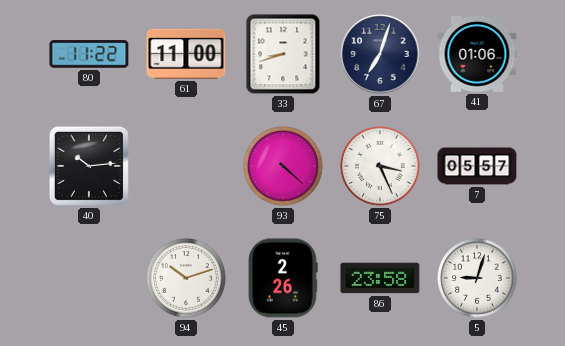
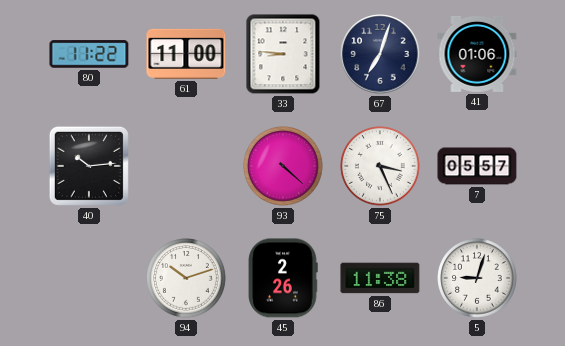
33: 8:42 -> 8:46
86: 23:58 -> 11:38
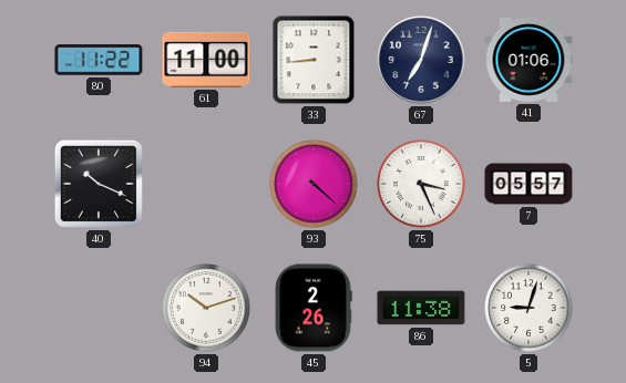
33: 8:46 -> 8:44
40: 10:14 -> 10:19
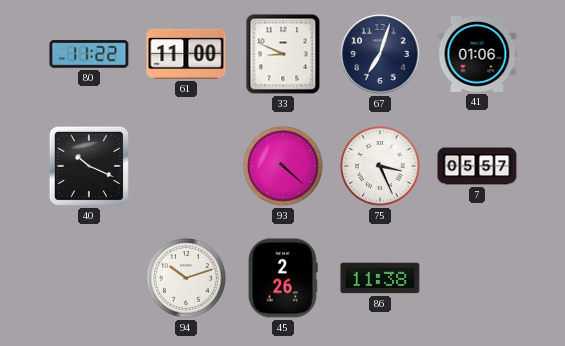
33: 8:44 -> 8:49
5: 9:03 -> none
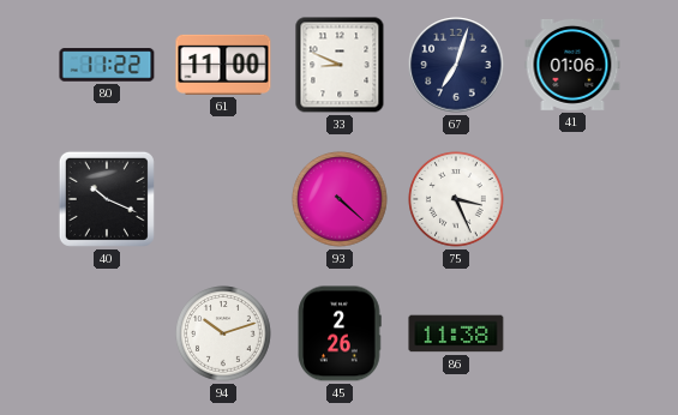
7: 05:57 -> none
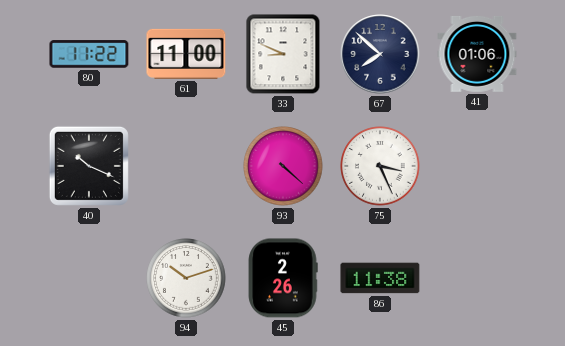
67: 7:03 -> 7:52
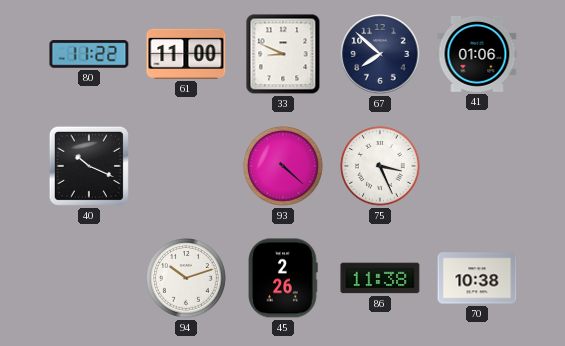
70: none -> 10:38
